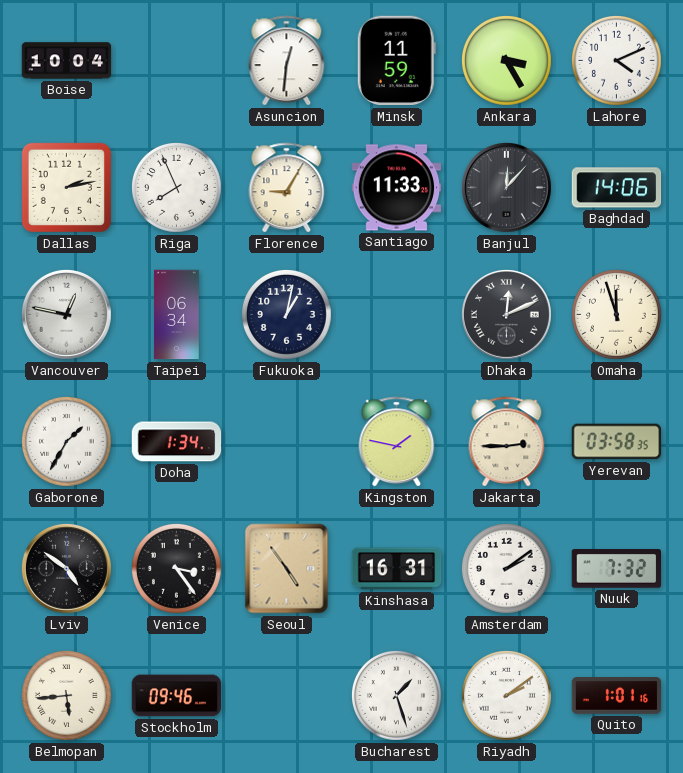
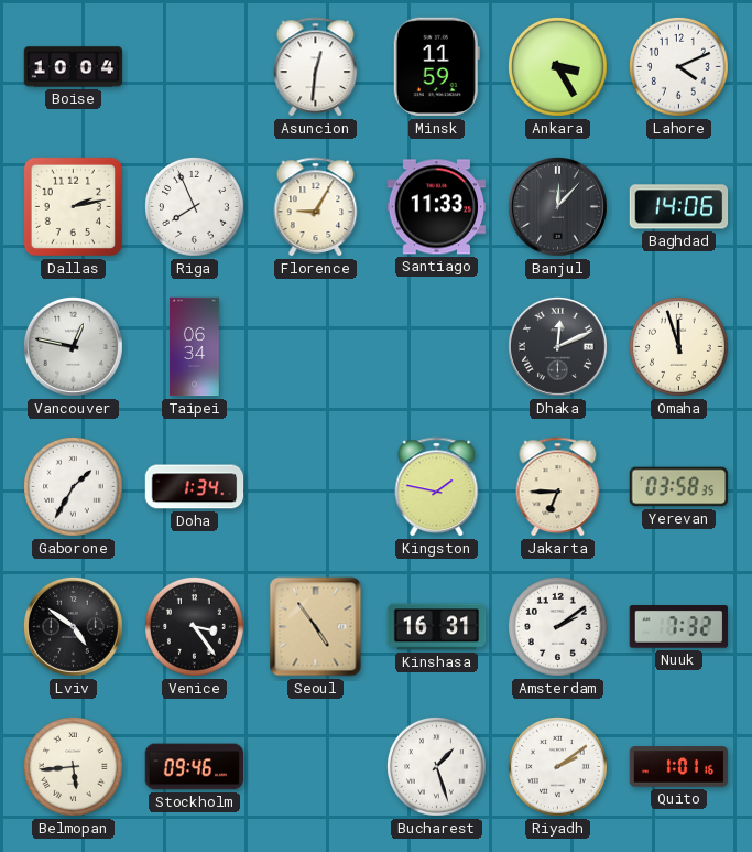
Fukuoka: 1:02 -> none
Jakarta: 2:45 -> 6:45
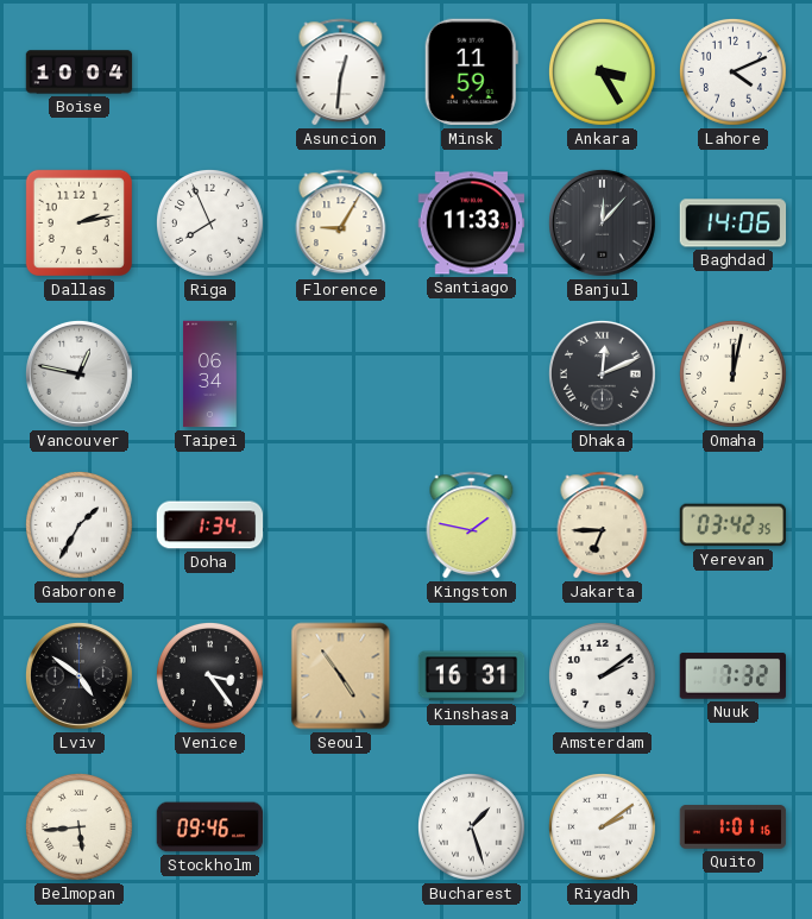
Omaha: 11:57 -> 12:02
Yerevan: 03:58 -> 03:42
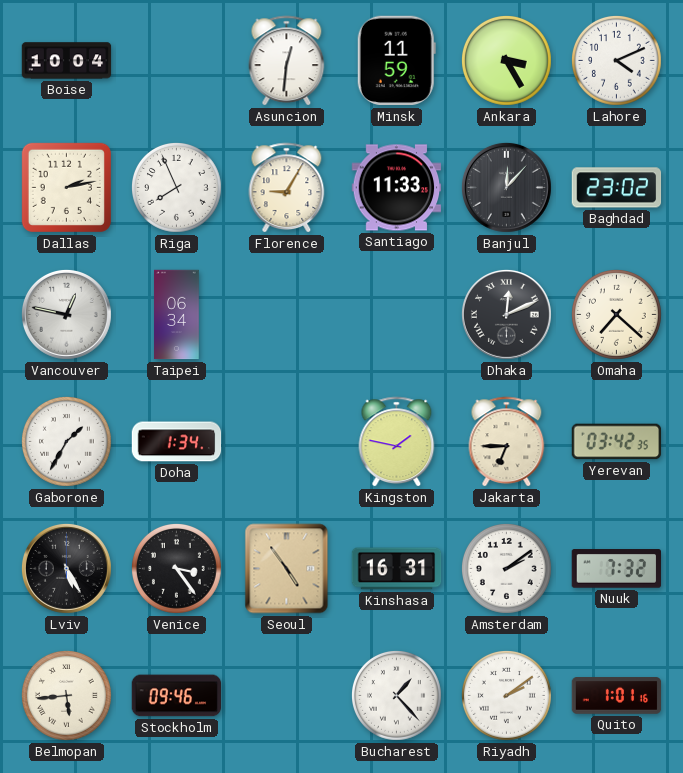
Baghdad: 14:06 -> 23:02
Omaha: 12:02 -> 7:22
Lviv: 4:51 -> 5:25
Bucharest: 1:27 -> 1:23
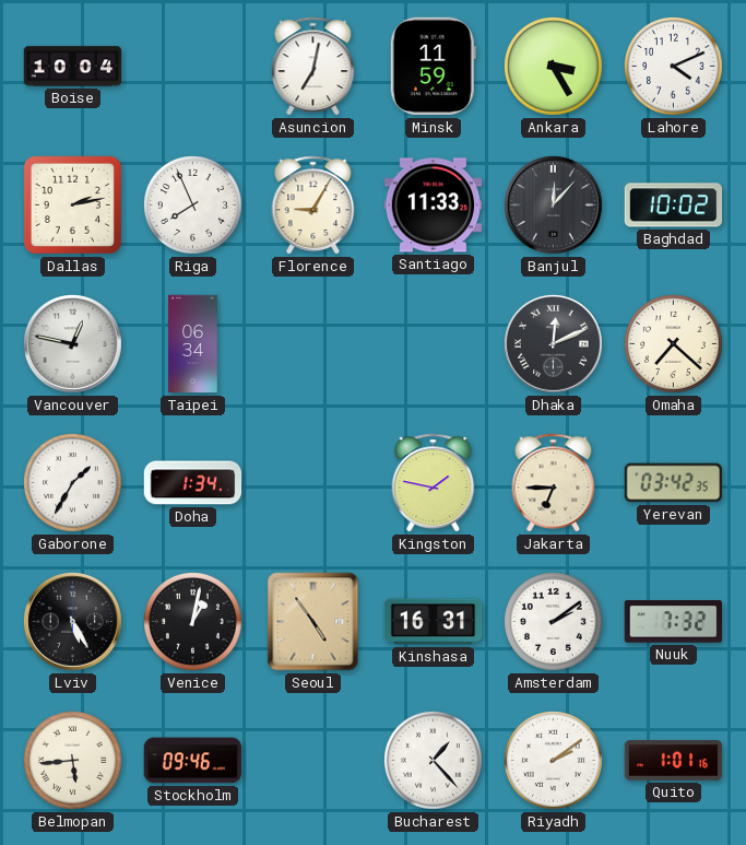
Asuncion: 12:31 -> 7:02
Baghdad: 23:02 -> 10:02
Venice: 3:24 -> 1:02
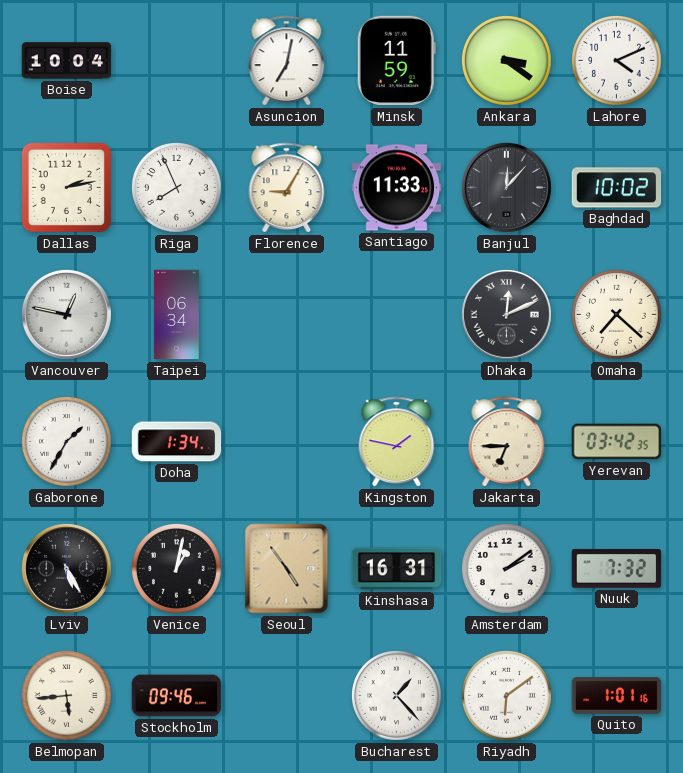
Ankara: 3:25 -> 3:21
Riyadh: 2:09 -> 6:09
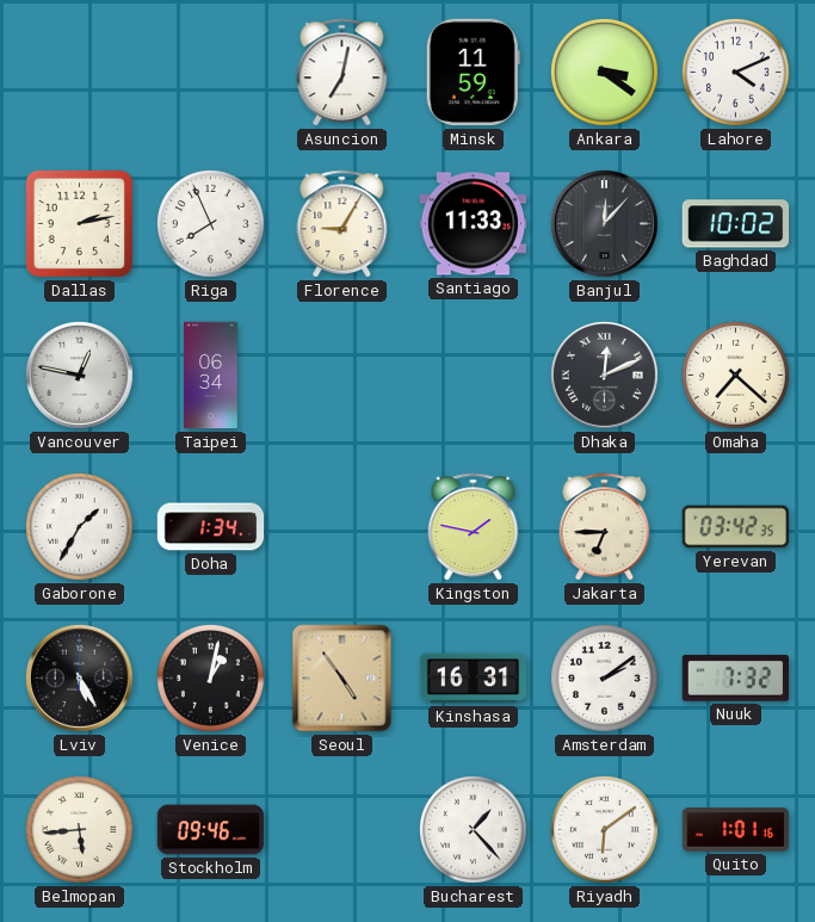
Boise: 10:04 -> none
